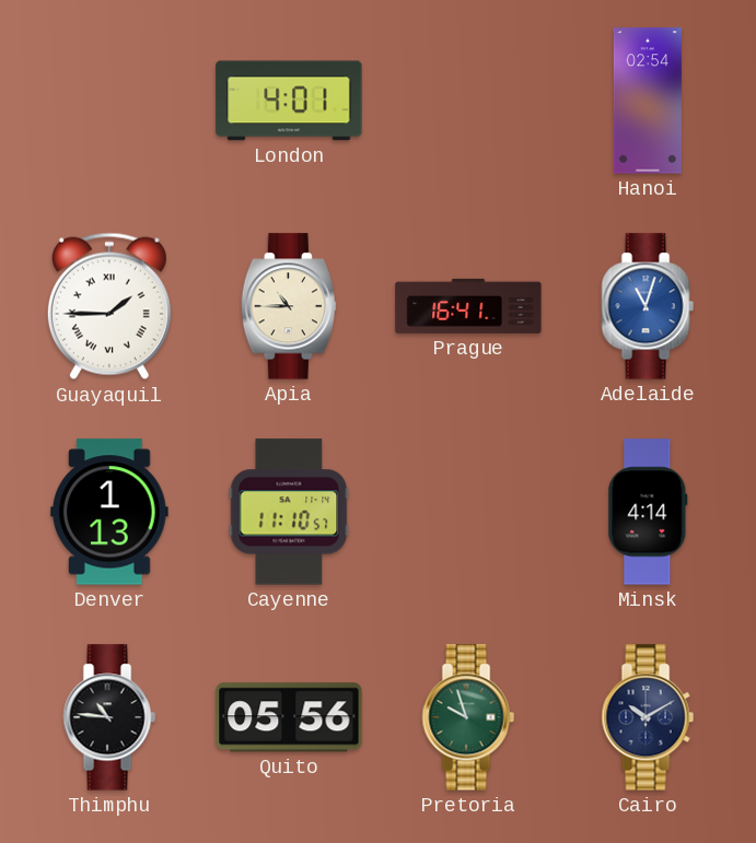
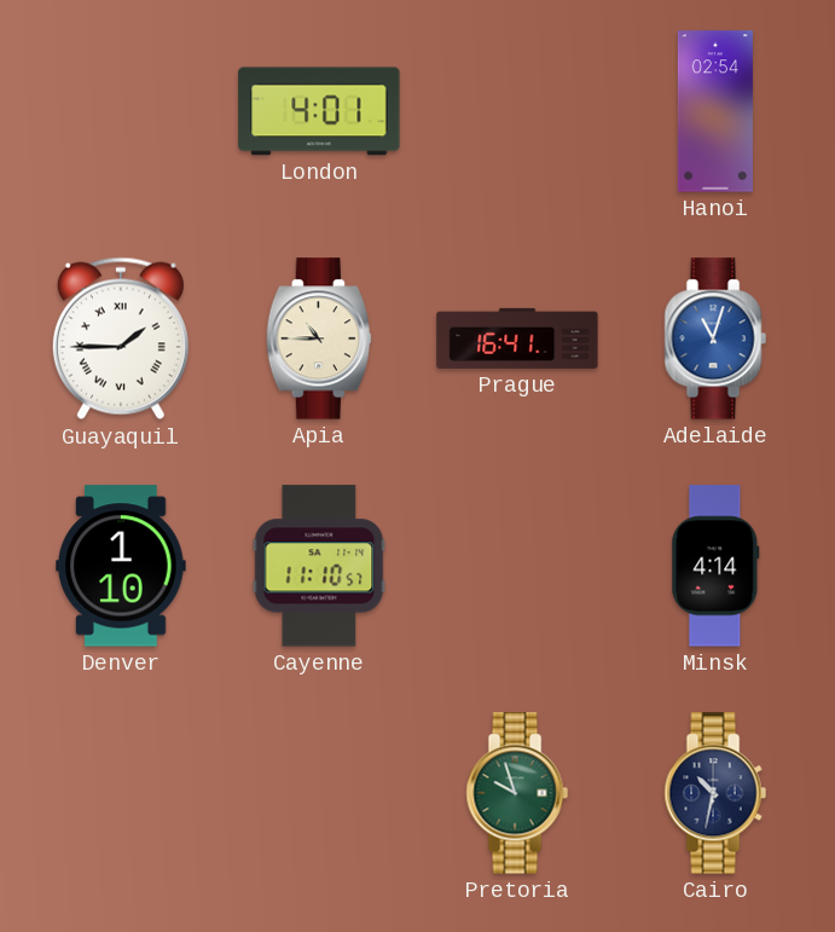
Denver: 1:13 -> 1:10
Thimphu: 10:46 -> none
Quito: 05:56 -> none
Cairo: 10:10 -> 10:32
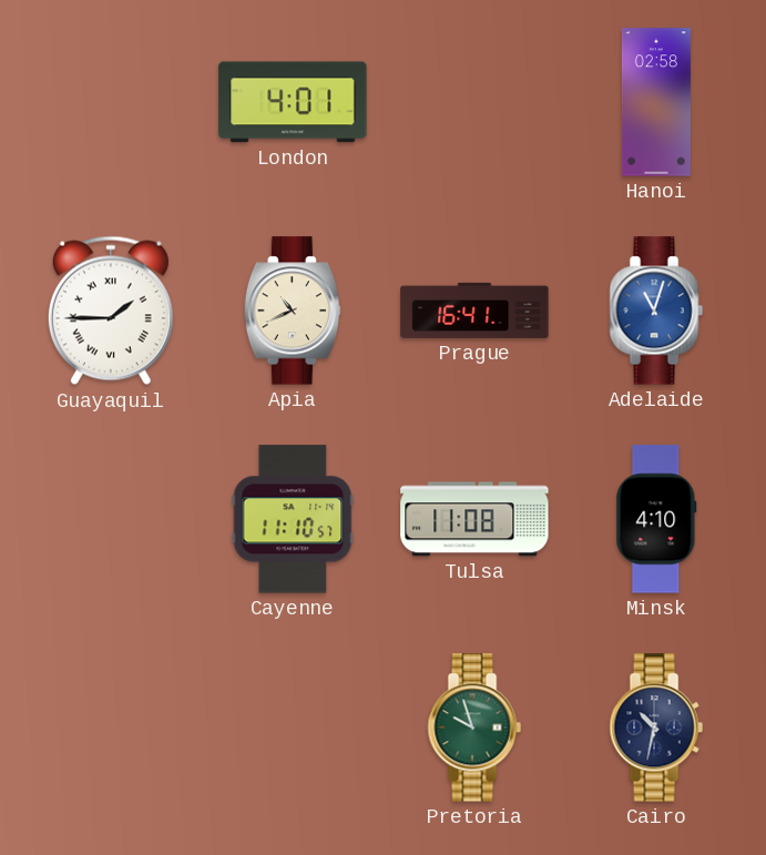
Hanoi: 02:54 -> 02:58
Apia: 10:45 -> 10:41
Denver: 1:10 -> none
Tulsa: none -> 11:08
Minsk: 4:14 -> 4:10
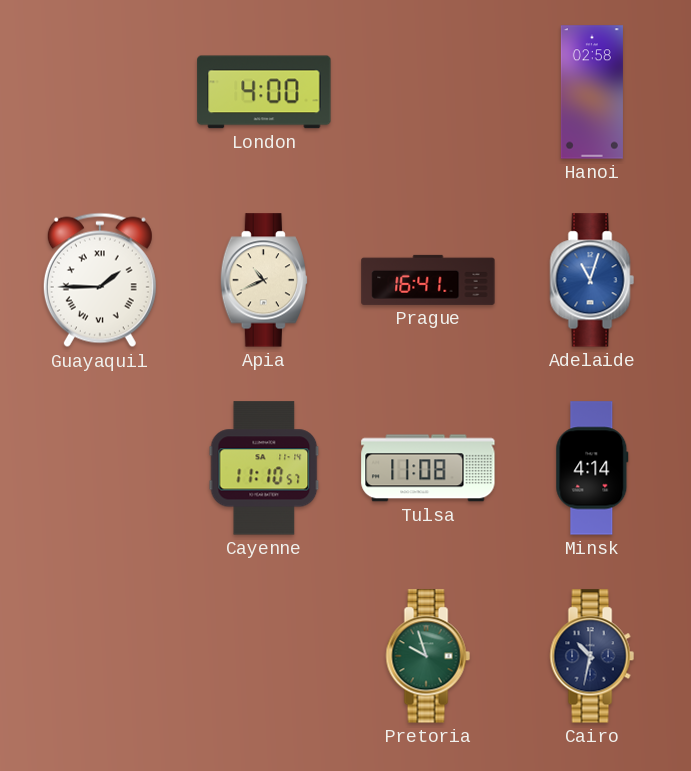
London: 4:01 -> 4:00
Minsk: 4:10 -> 4:14
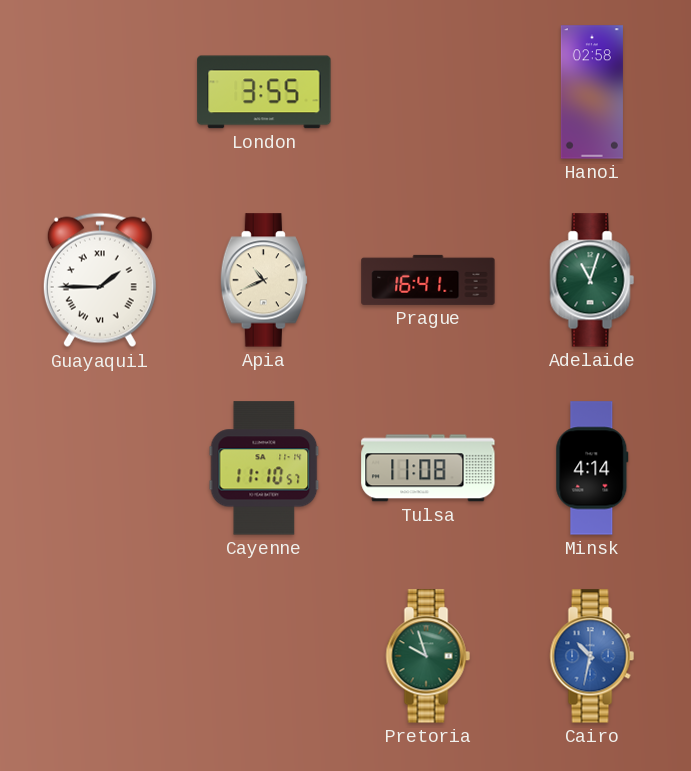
London: 4:00 -> 3:55
Adelaide dial: blue -> green
Cairo dial: navy -> blue
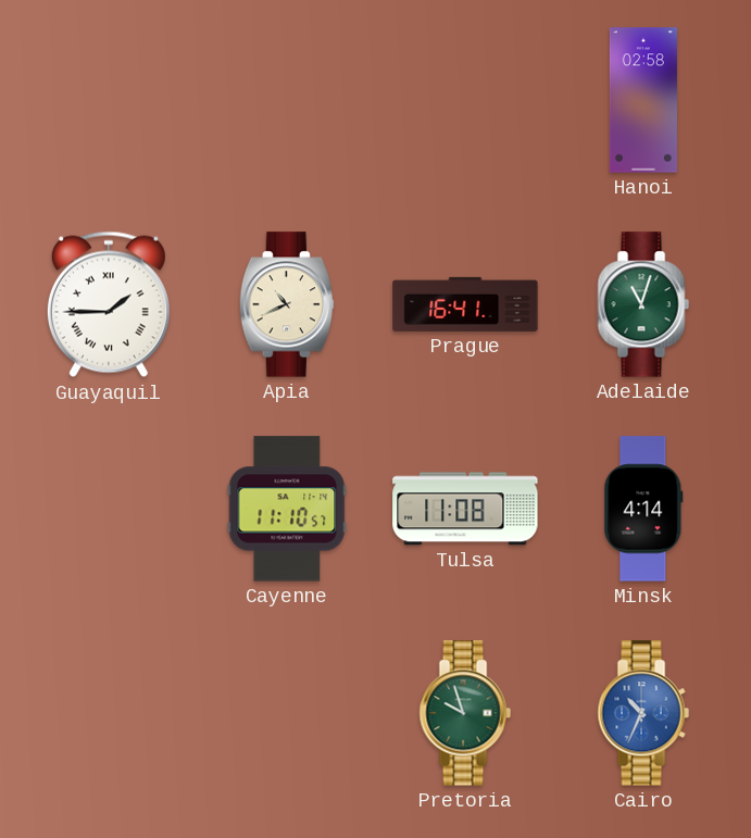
London: 3:55 -> none
Cairo: 10:32 -> 10:34
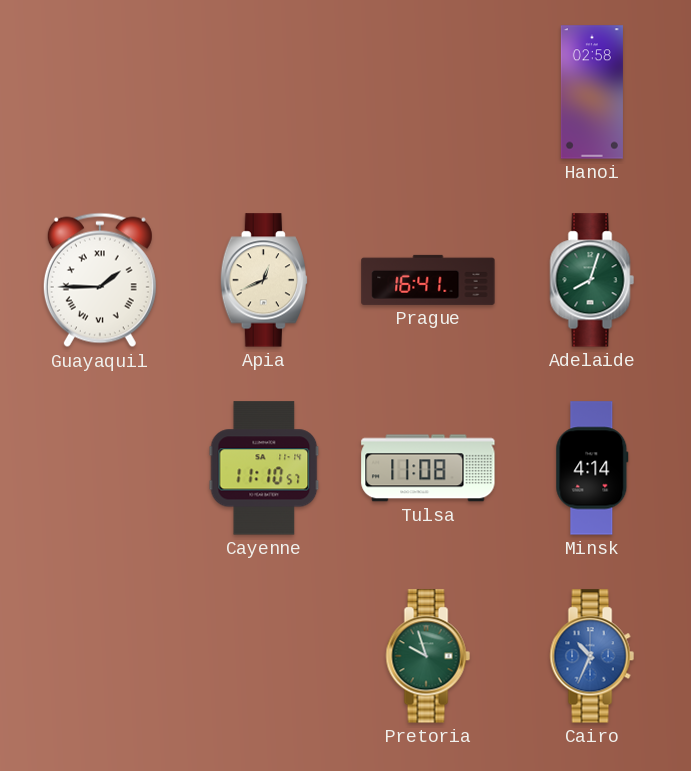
Apia: 10:41 -> 12:41
Adelaide: 11:03 -> 8:03
